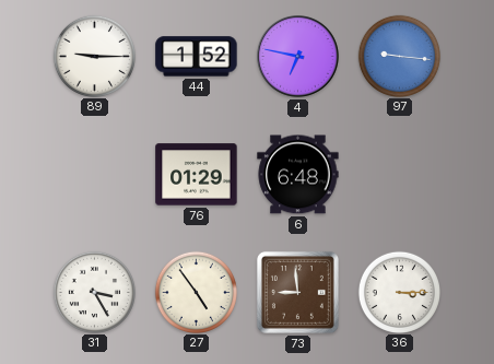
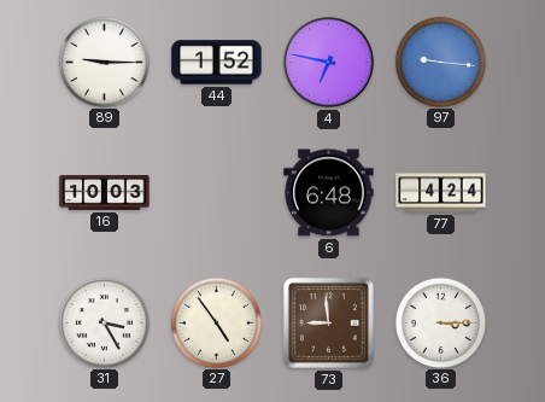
16: none -> 10:03
76: 01:29 -> none
77: none -> 4:24
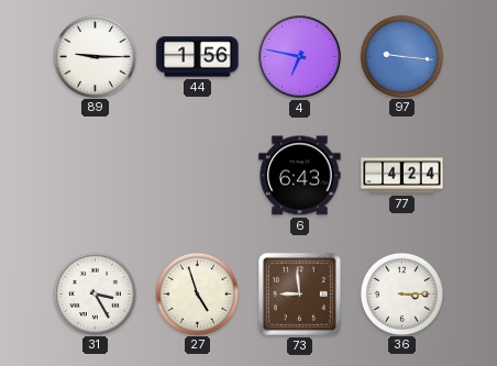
44: 1:52 -> 1:56
16: 10:03 -> none
6: 6:48 -> 6:43
27: 4:54 -> 4:57
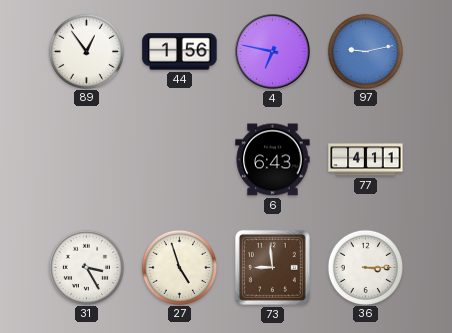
89: 9:15 -> 12:54
97: 9:16 -> 9:13
77: 4:24 -> 4:11
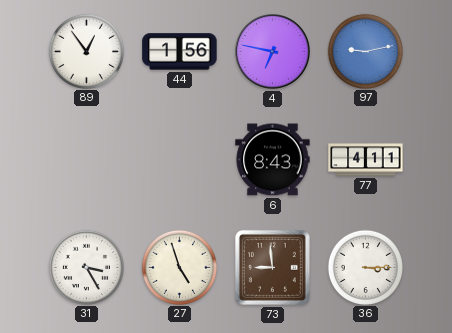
6: 6:43 -> 8:43
